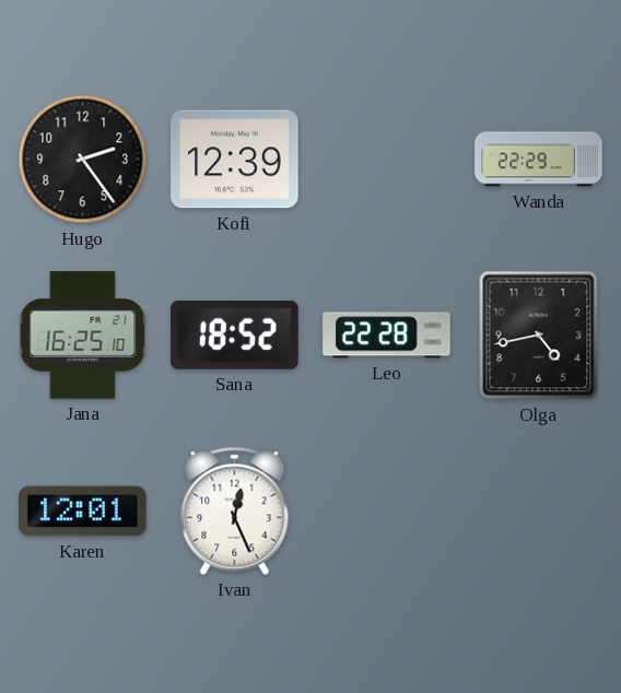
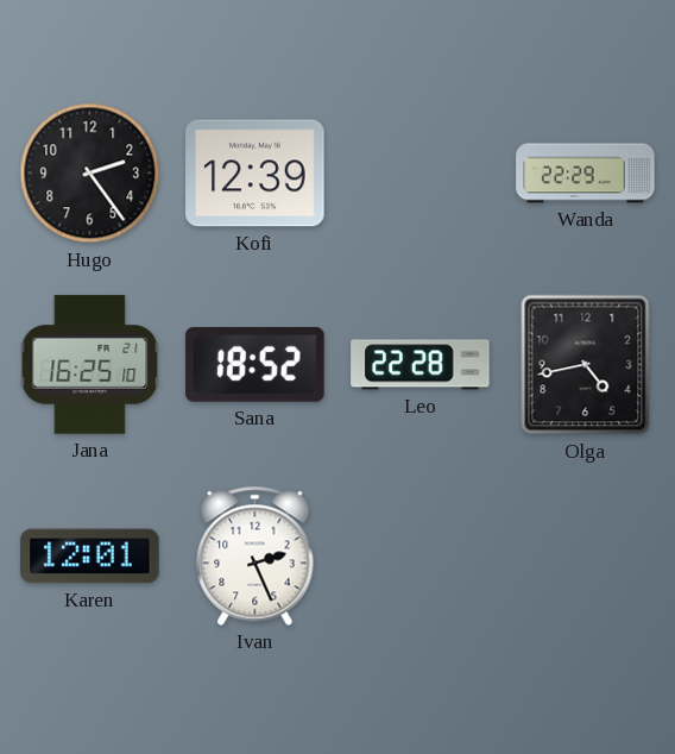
Ivan: 12:26 -> 2:26
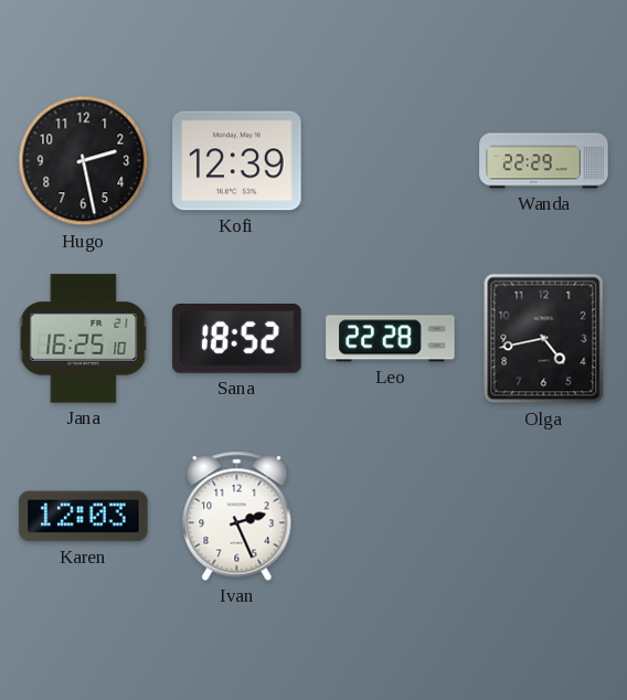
Hugo: 2:24 -> 2:28
Karen: 12:01 -> 12:03
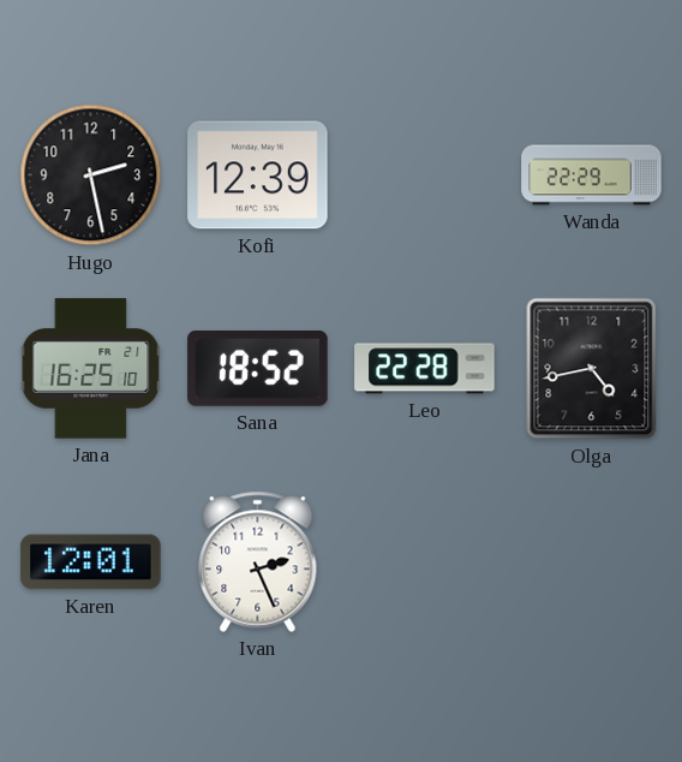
Karen: 12:03 -> 12:01
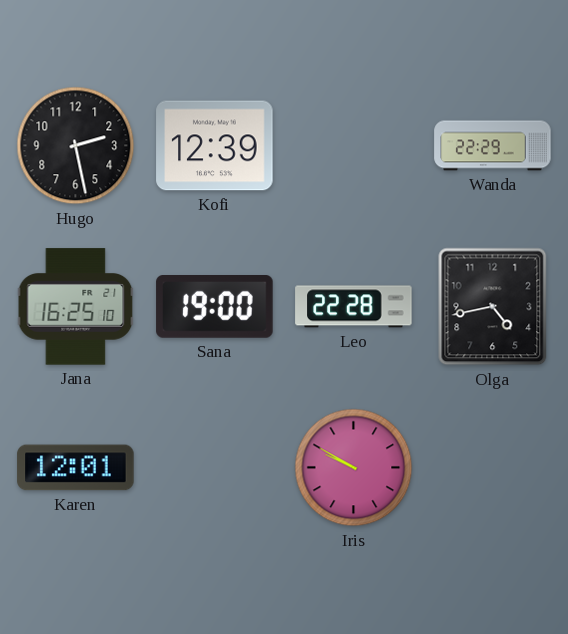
Sana: 18:52 -> 19:00
Ivan: 2:26 -> none
Iris: none -> 9:50
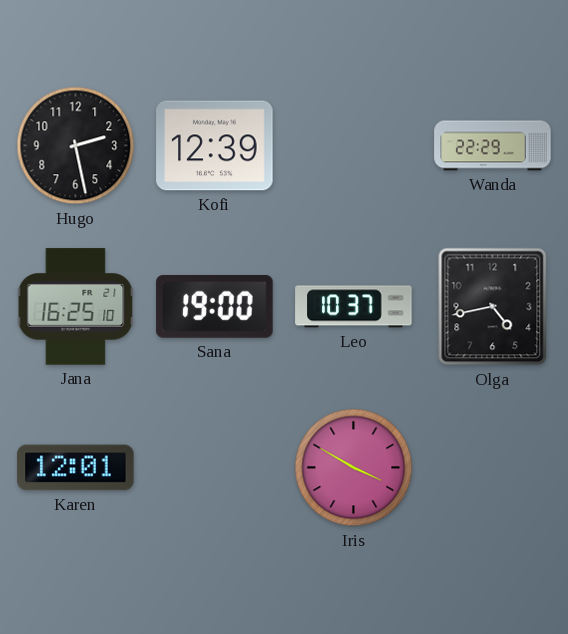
Leo: 22:28 -> 10:37
Iris: 9:50 -> 3:50
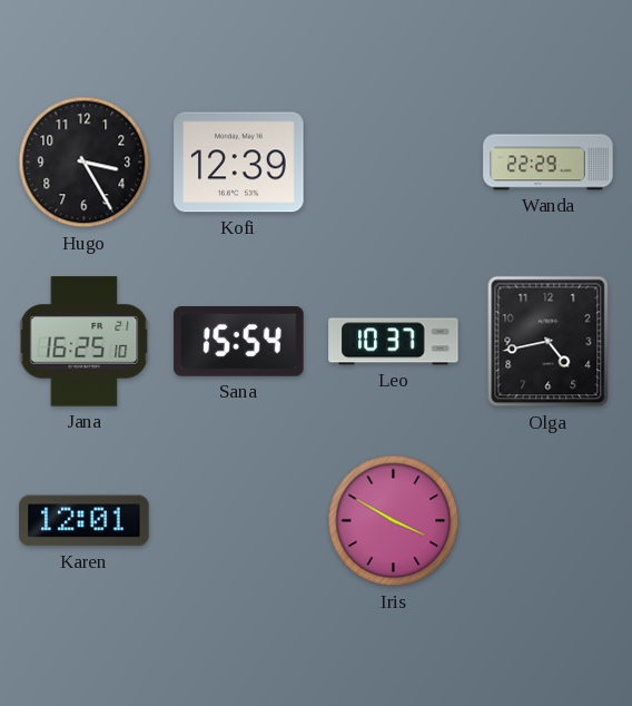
Hugo: 2:28 -> 3:25
Sana: 19:00 -> 15:54
